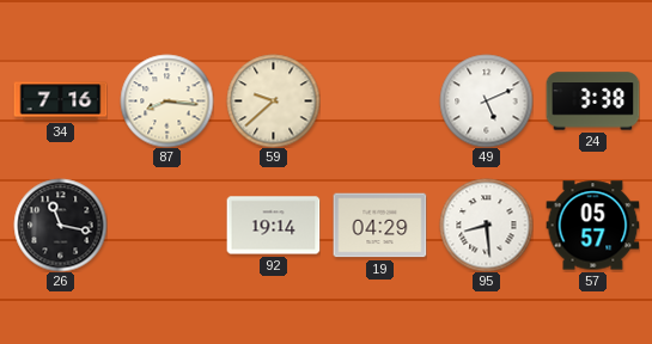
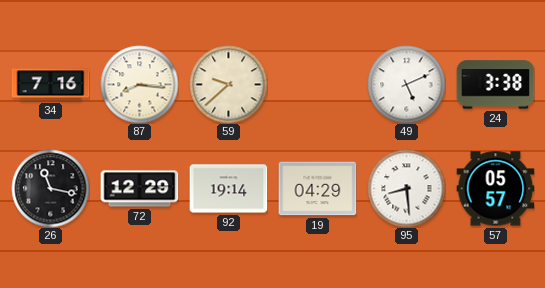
72: none -> 12:29
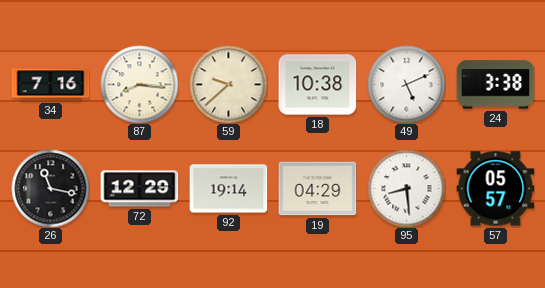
18: none -> 10:38
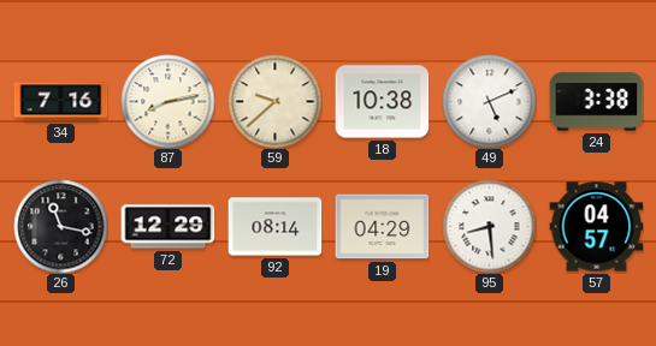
87: 8:16 -> 8:13
92: 19:14 -> 08:14
57: 05:57 -> 04:57
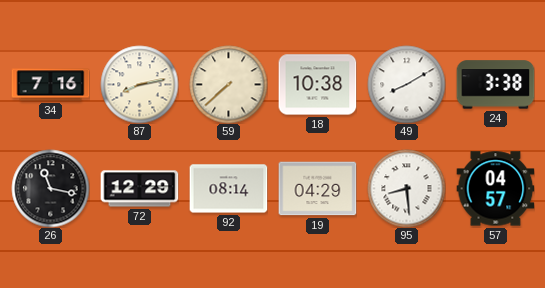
59: 9:38 -> 7:38
49: 5:11 -> 8:10
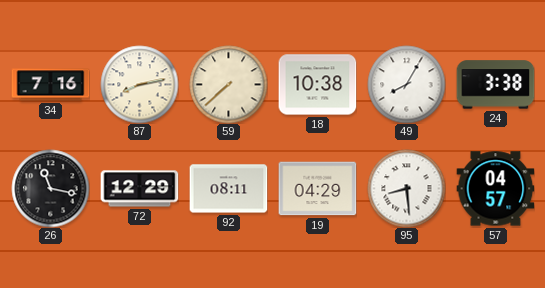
49: 8:10 -> 8:05
92: 08:14 -> 08:11
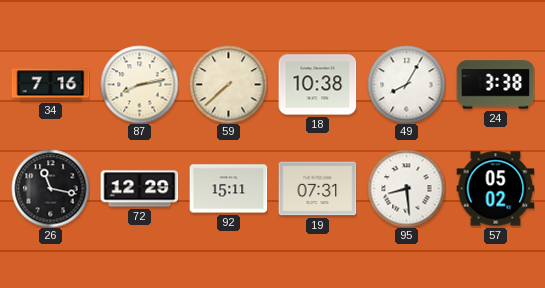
92: 08:11 -> 15:11
19: 04:29 -> 07:31
57: 04:57 -> 05:02
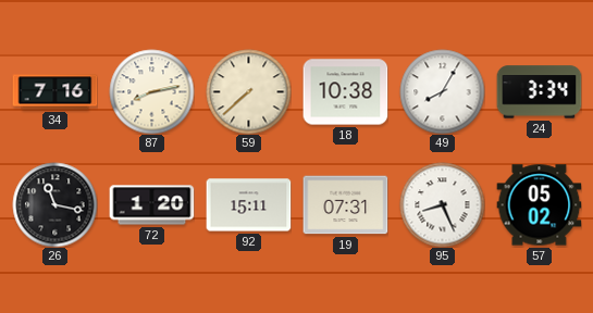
24: 3:38 -> 3:34
72: 12:29 -> 1:20
95: 8:29 -> 8:26
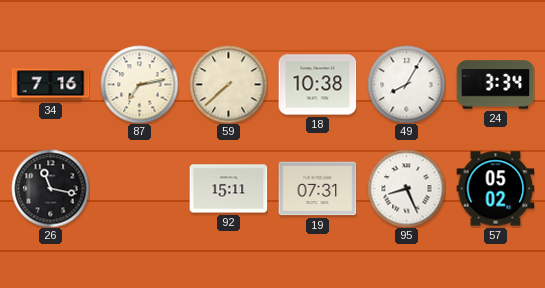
87: 8:13 -> 7:13
72: 1:20 -> none
